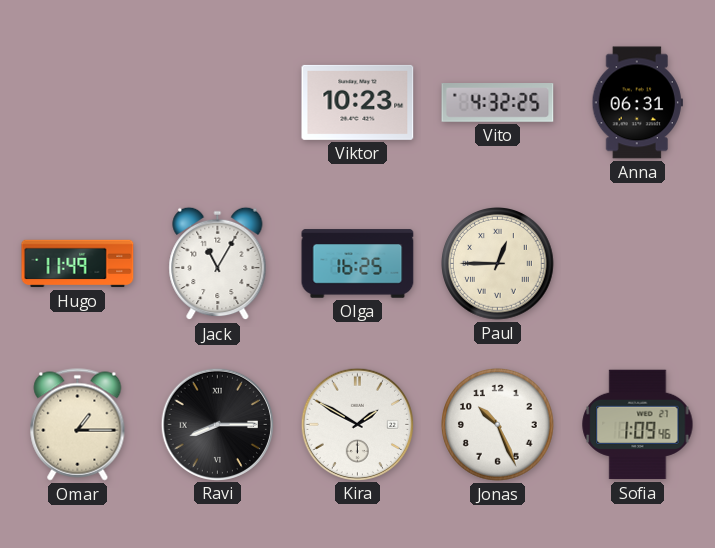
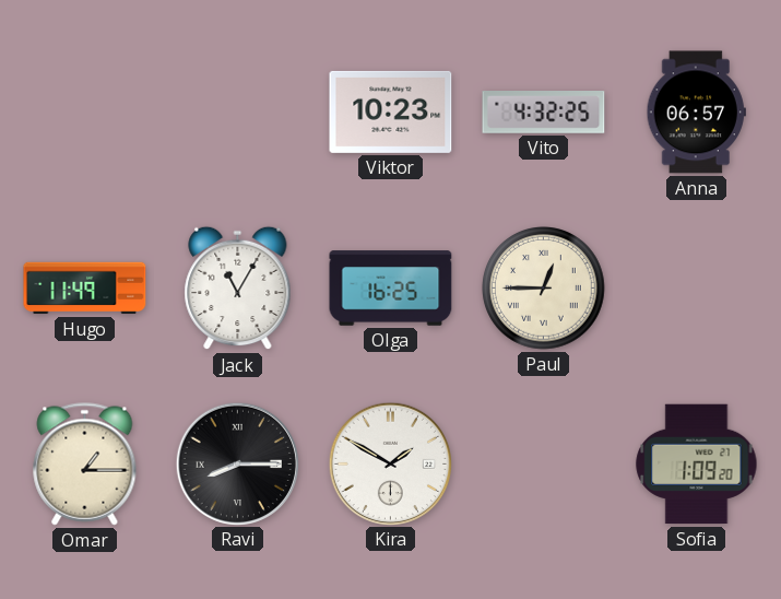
Anna: 06:31 -> 06:57
Jonas: 10:26 -> none
Sofia: 1:09:46 -> 1:09:20
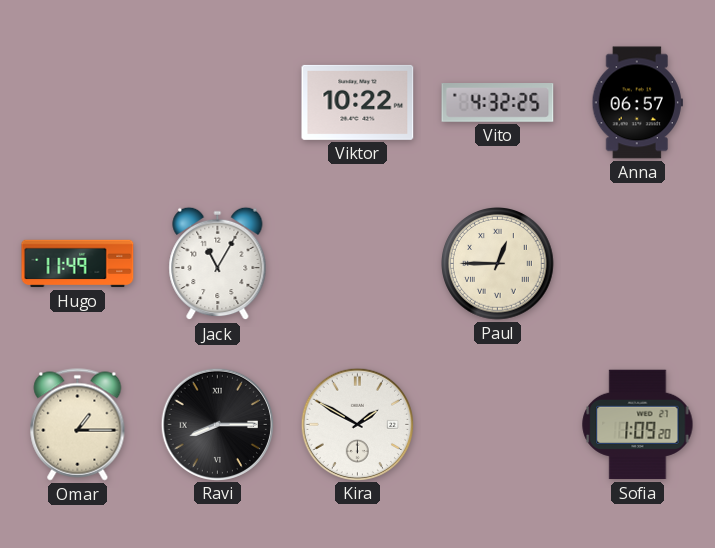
Viktor: 10:23 -> 10:22
Olga: 16:25 -> none
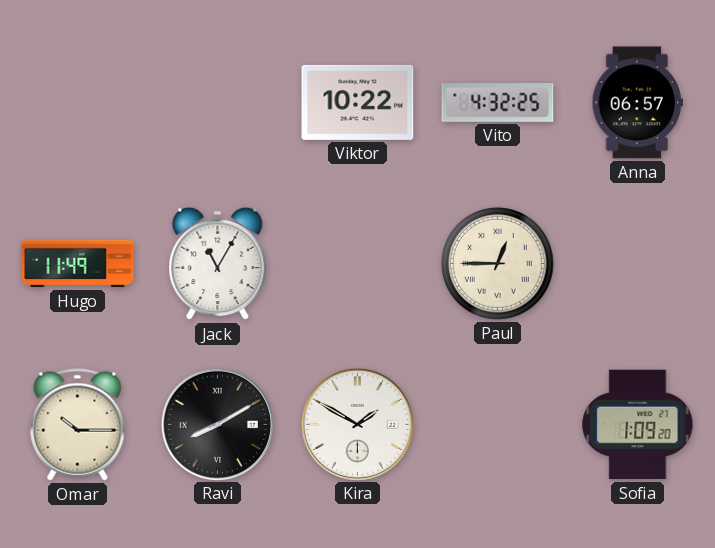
Omar: 1:15 -> 10:15
Ravi: 8:15 -> 8:10
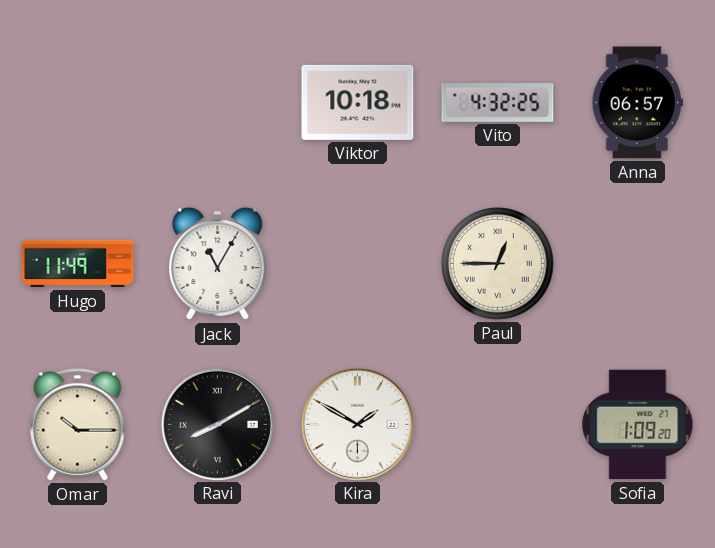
Viktor: 10:22 -> 10:18
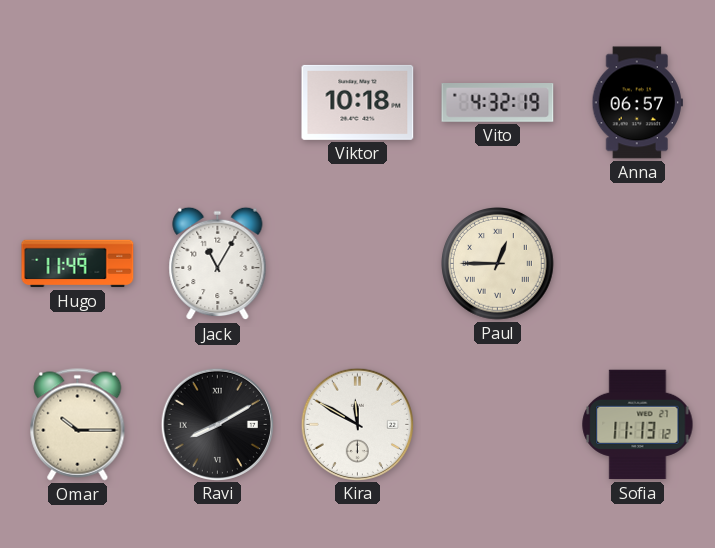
Vito: 4:32:25 -> 4:32:19
Kira: 1:50 -> 11:50
Sofia: 1:09 -> 11:13
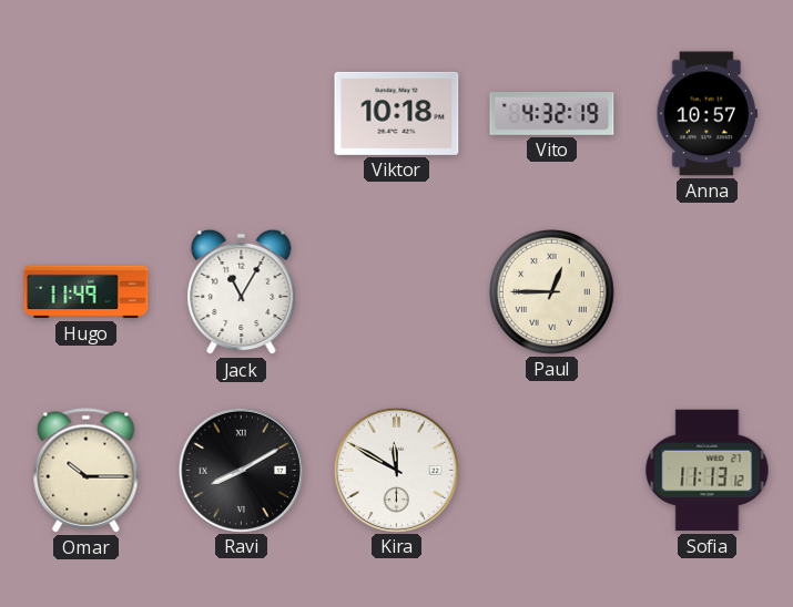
Anna: 06:57 -> 10:57
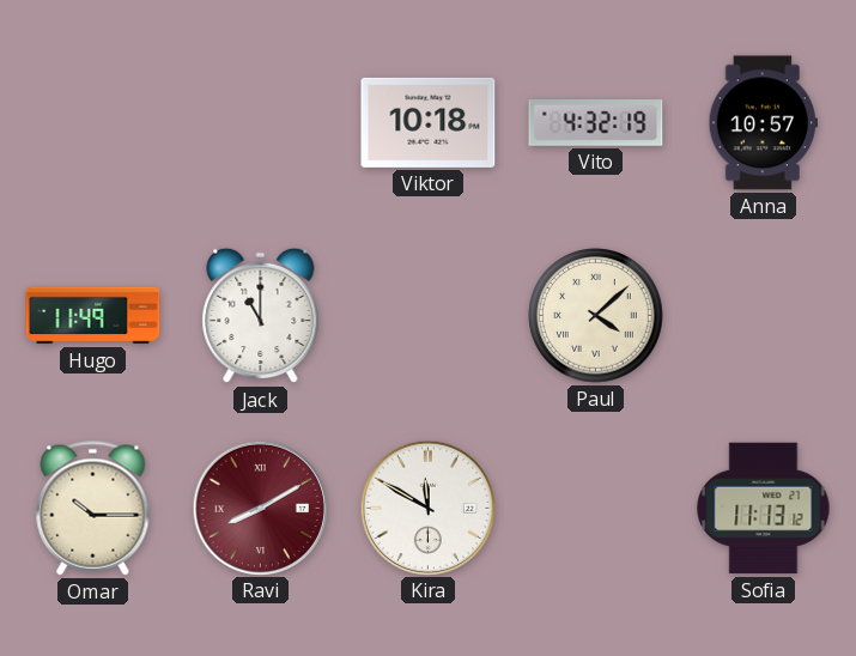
Jack: 11:05 -> 11:00
Paul: 12:45 -> 4:08
Ravi dial: black -> burgundy
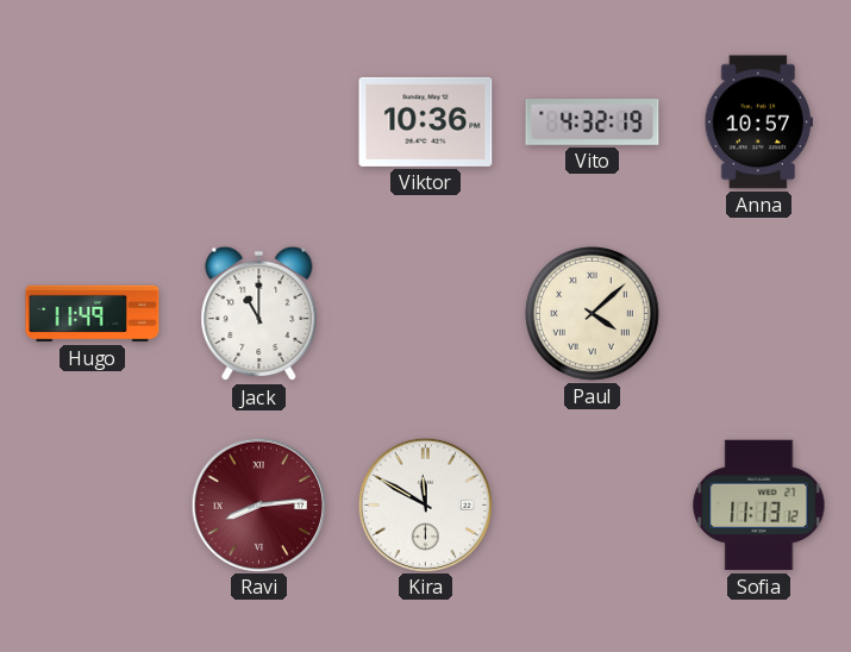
Viktor: 10:18 -> 10:36
Omar: 10:15 -> none
Ravi: 8:10 -> 8:14
